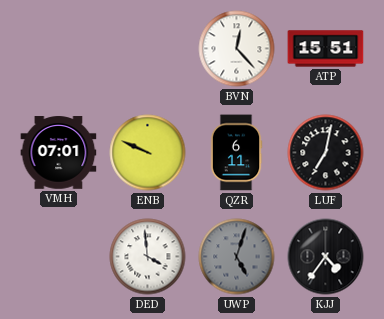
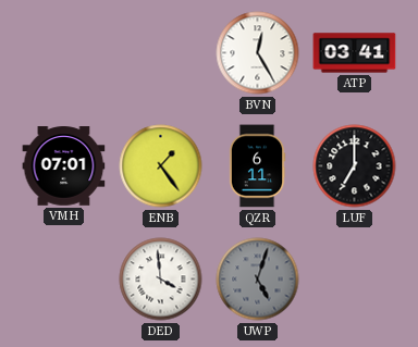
BVN: 12:23 -> 12:25
ATP: 15:51 -> 03:41
ENB: 9:49 -> 1:24
LUF: 7:02 -> 7:00
KJJ: 4:36 -> none
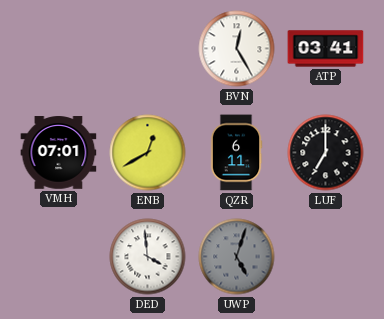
ENB: 1:24 -> 12:40
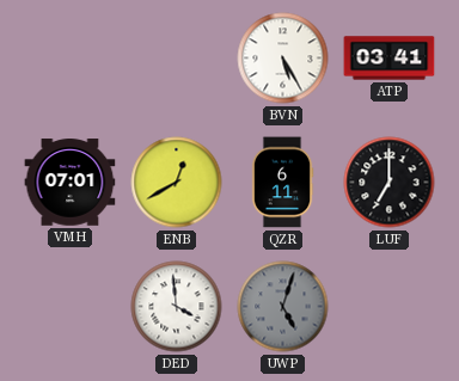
BVN: 12:25 -> 5:25
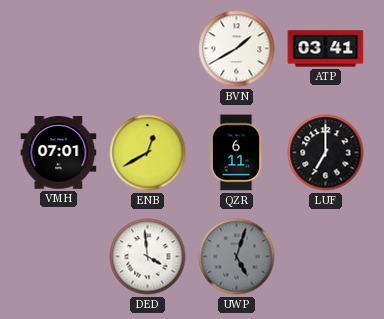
BVN: 5:25 -> 1:40
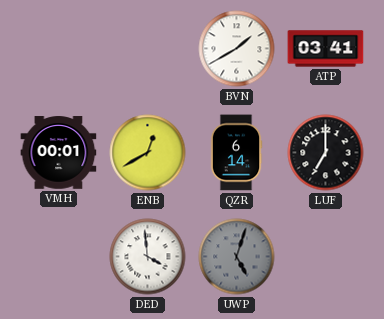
VMH: 07:01 -> 00:01
QZR: 6:11 -> 6:14
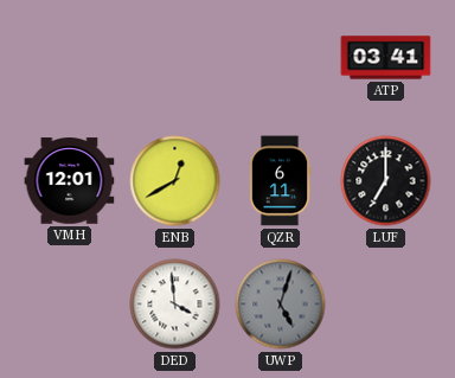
BVN: 1:40 -> none
VMH: 00:01 -> 12:01
QZR: 6:14 -> 6:11
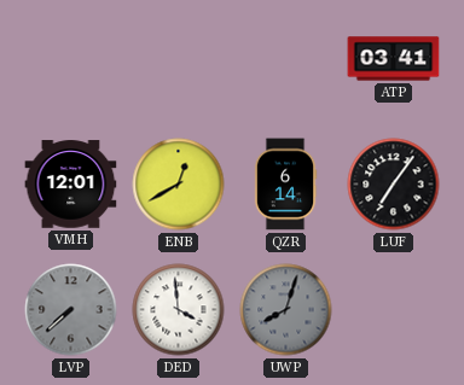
QZR: 6:11 -> 6:14
LUF: 7:00 -> 7:06
LVP: none -> 7:38
UWP: 5:03 -> 8:03
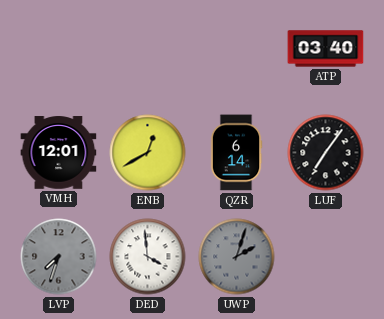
ATP: 03:41 -> 03:40
LVP: 7:38 -> 7:33
UWP: 8:03 -> 2:03
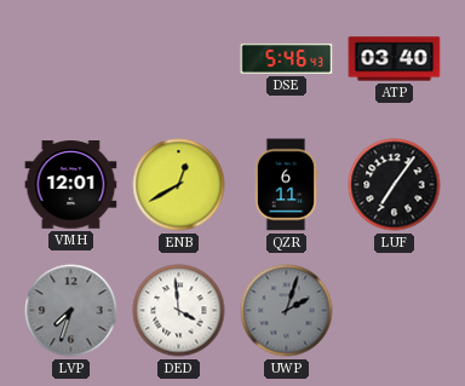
DSE: none -> 5:46
QZR: 6:14 -> 6:11
